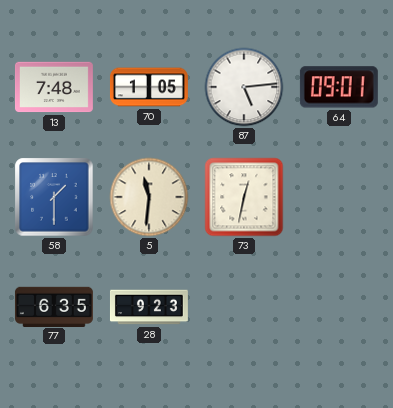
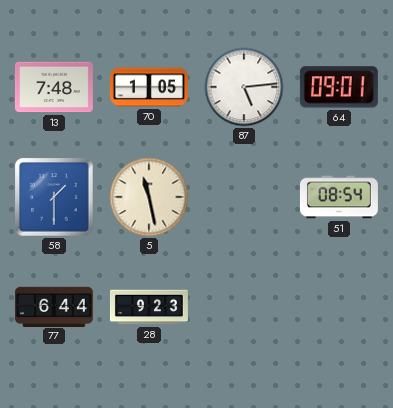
5: 11:31 -> 11:28
73: 12:32 -> none
51: none -> 08:54
77: 6:35 -> 6:44
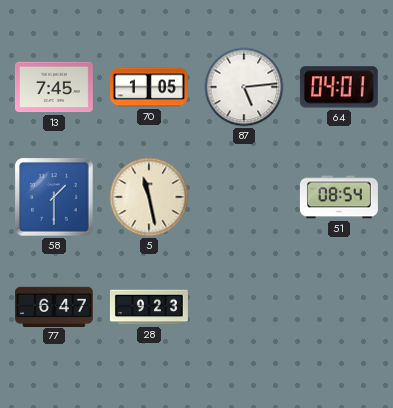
13: 7:48 -> 7:45
64: 09:01 -> 04:01
77: 6:44 -> 6:47
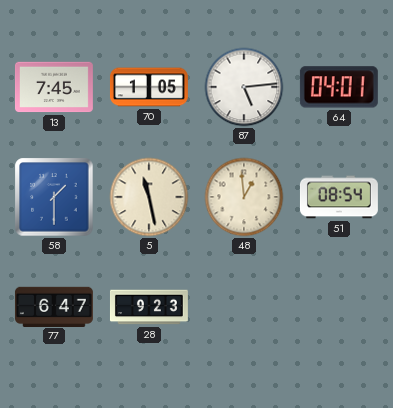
48: none -> 12:59
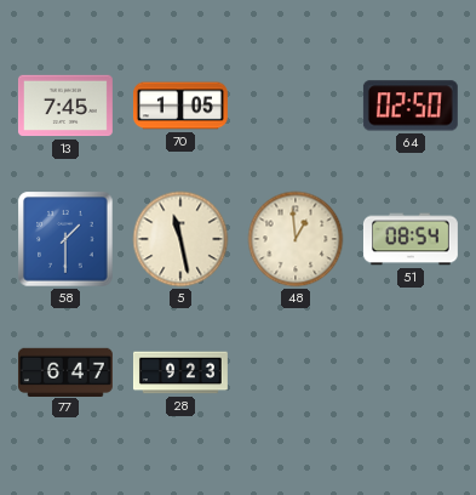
87: 5:14 -> none
64: 04:01 -> 02:50
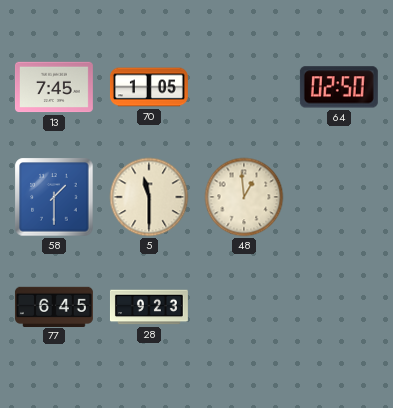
5: 11:28 -> 11:30
51: 08:54 -> none
77: 6:47 -> 6:45
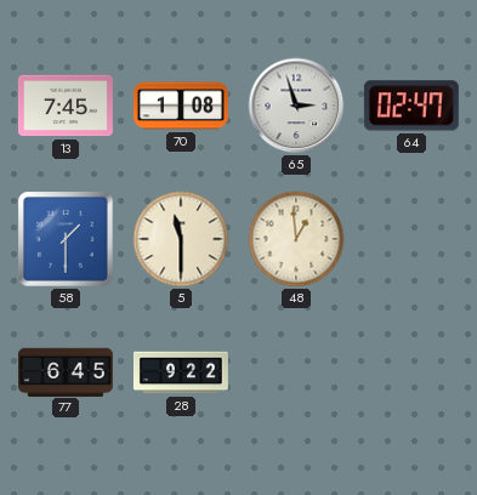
70: 1:05 -> 1:08
65: none -> 2:57
64: 02:50 -> 02:47
28: 9:23 -> 9:22
